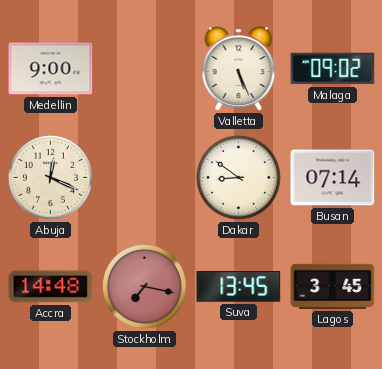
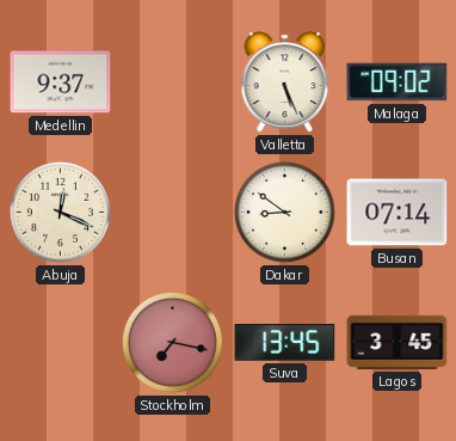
Medellin: 9:00 -> 9:37
Accra: 14:48 -> none
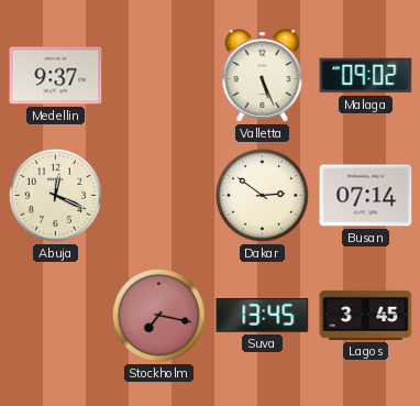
Dakar: 8:51 -> 2:51
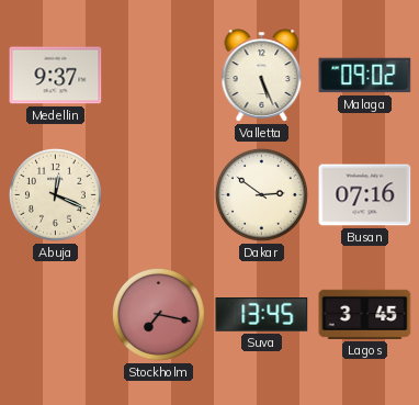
Busan: 07:14 -> 07:16
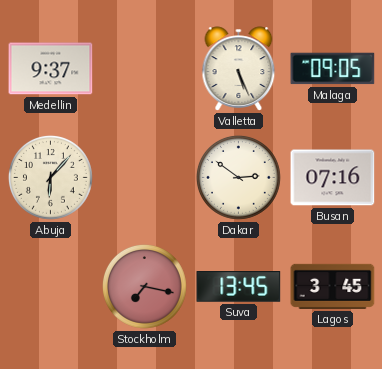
Malaga: 09:02 -> 09:05
Abuja: 12:19 -> 6:07
